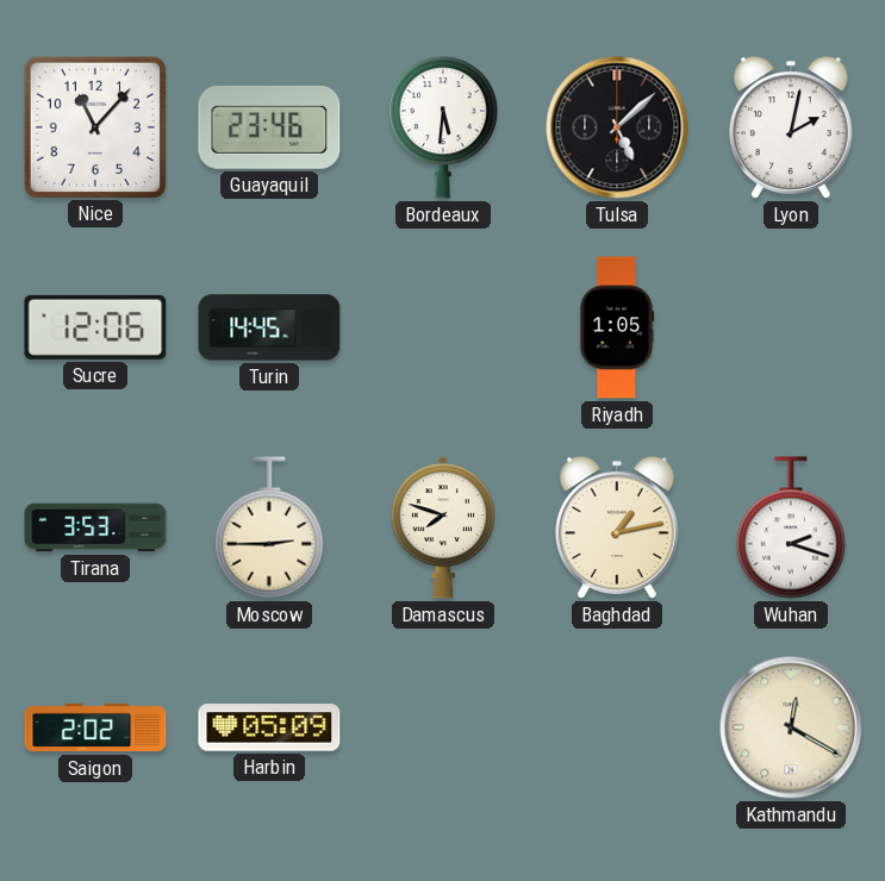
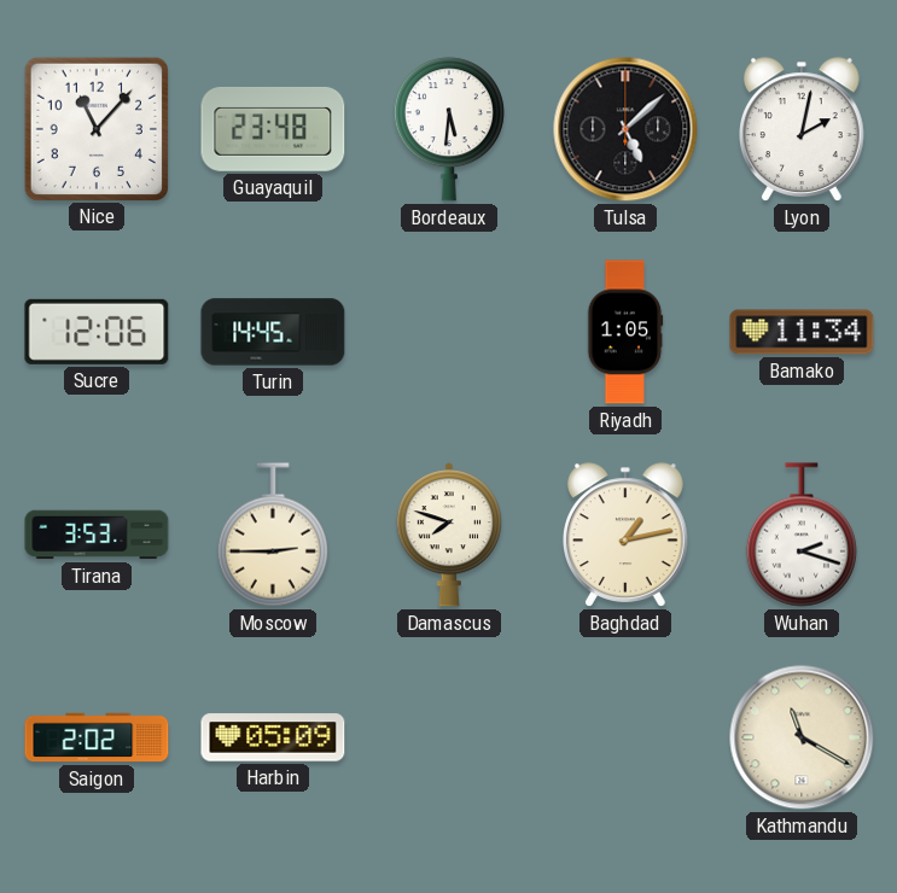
Guayaquil: 23:46 -> 23:48
Bamako: none -> 11:34
Kathmandu: 12:20 -> 11:20
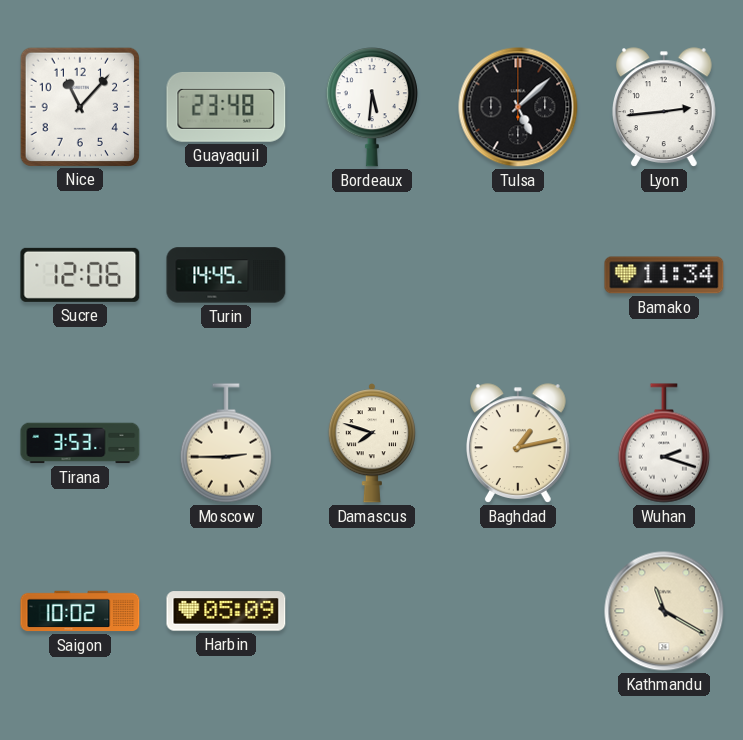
Lyon: 2:02 -> 2:44
Riyadh: 1:05 -> none
Saigon: 2:02 -> 10:02
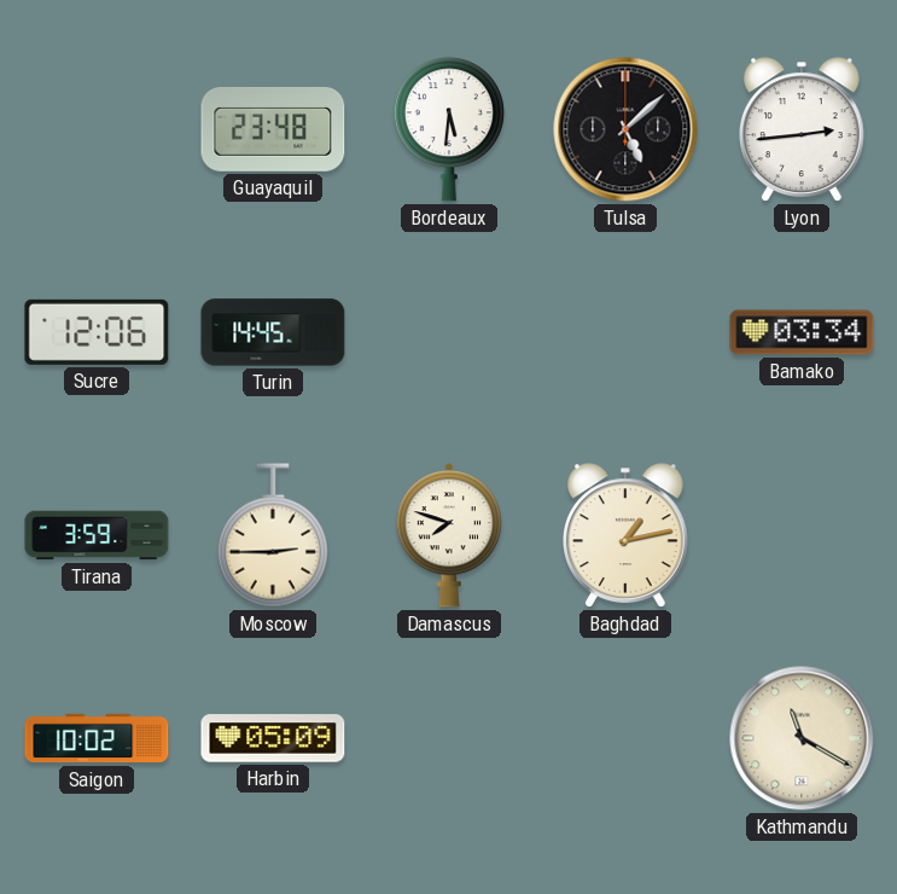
Nice: 11:07 -> none
Bamako: 11:34 -> 03:34
Tirana: 3:53 -> 3:59
Wuhan: 2:18 -> none
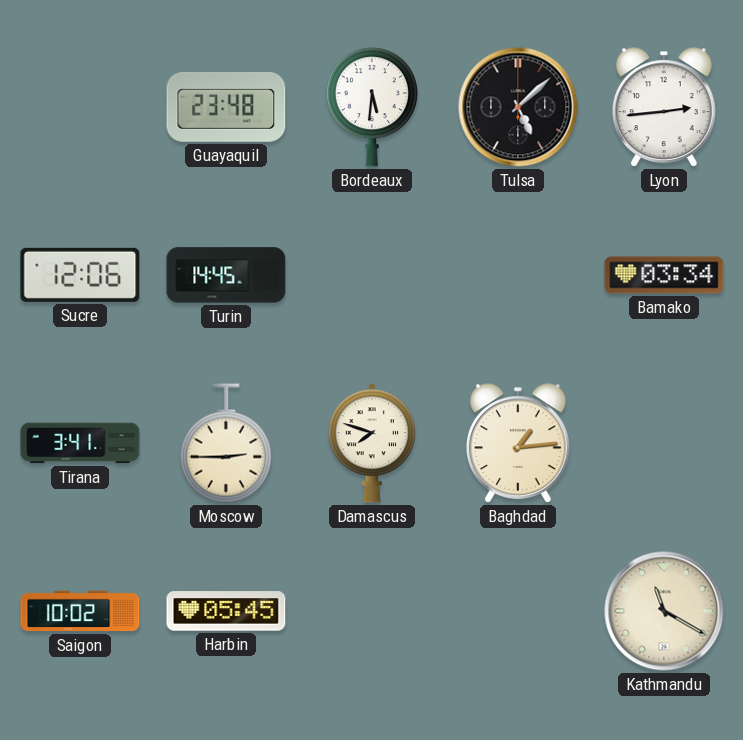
Tirana: 3:59 -> 3:41
Baghdad: 1:13 -> 1:14
Harbin: 05:09 -> 05:45
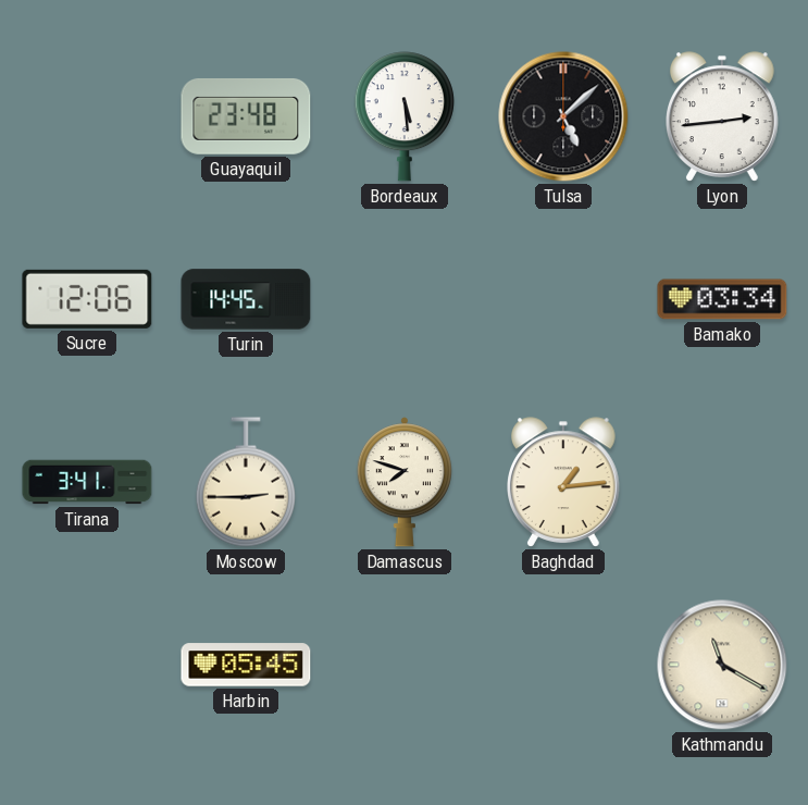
Bordeaux: 5:31 -> 5:29
Saigon: 10:02 -> none
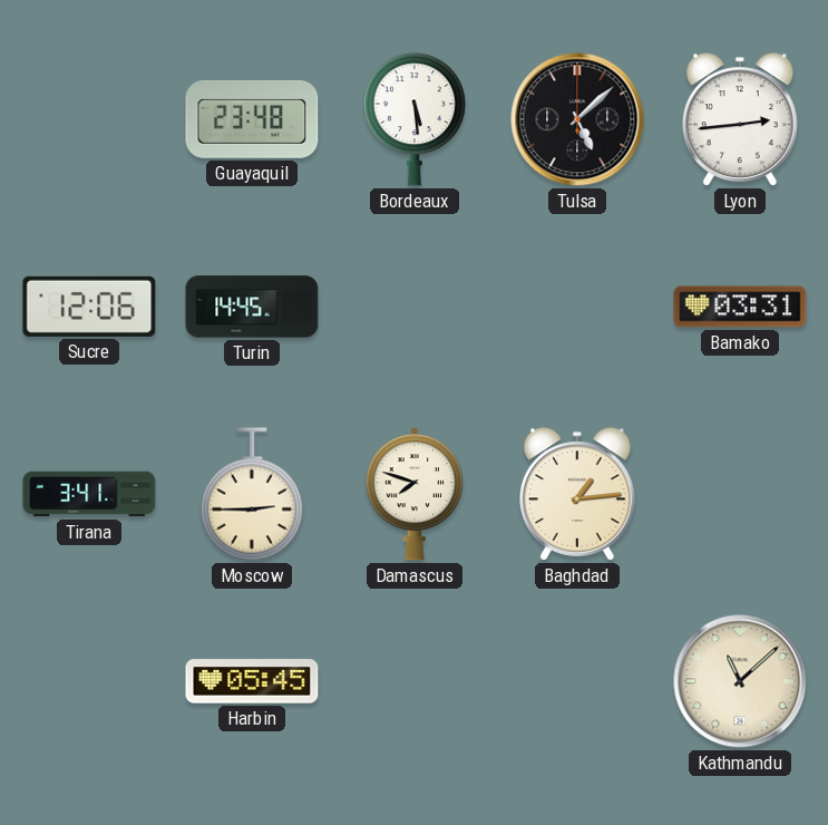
Bamako: 03:34 -> 03:31
Kathmandu: 11:20 -> 11:08
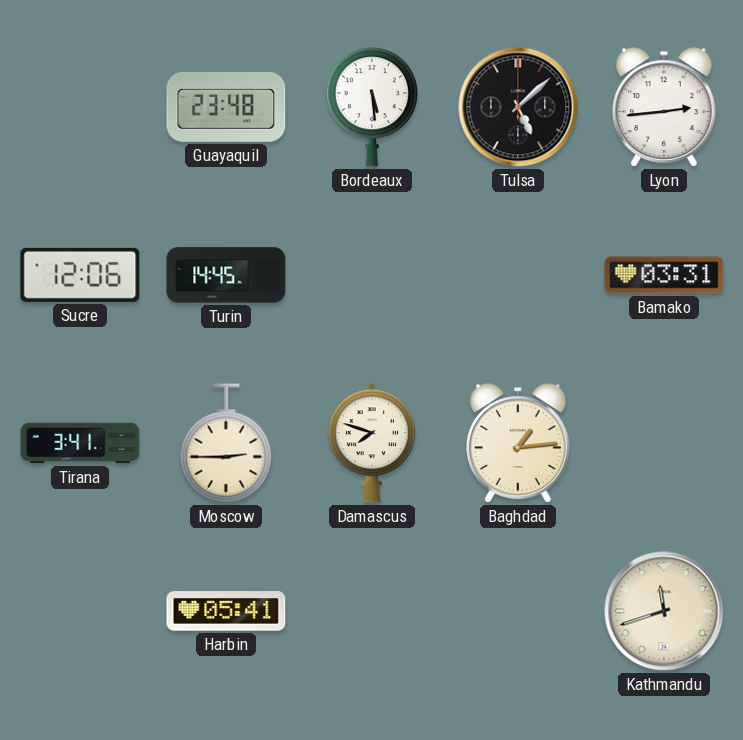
Harbin: 05:45 -> 05:41
Kathmandu: 11:08 -> 11:42
